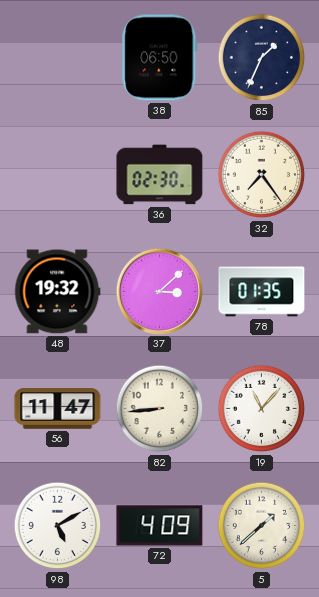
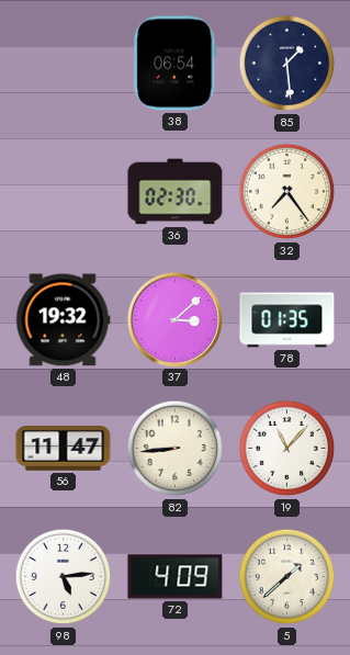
38: 06:50 -> 06:54
85: 1:34 -> 1:29
98: 5:10 -> 5:14
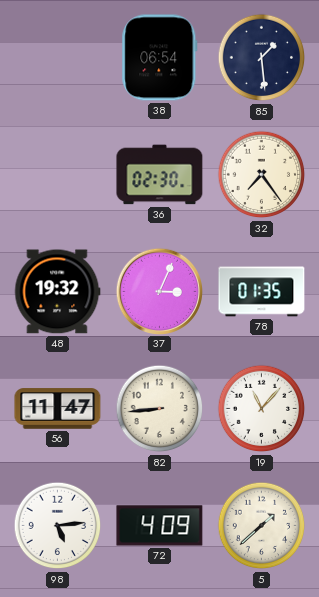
37: 3:08 -> 3:04
